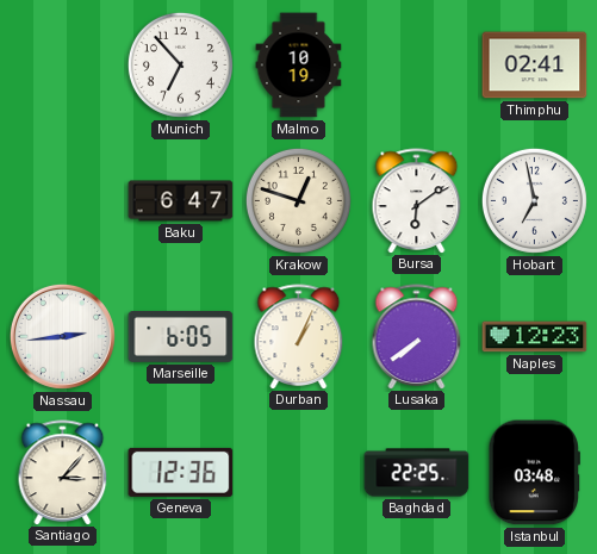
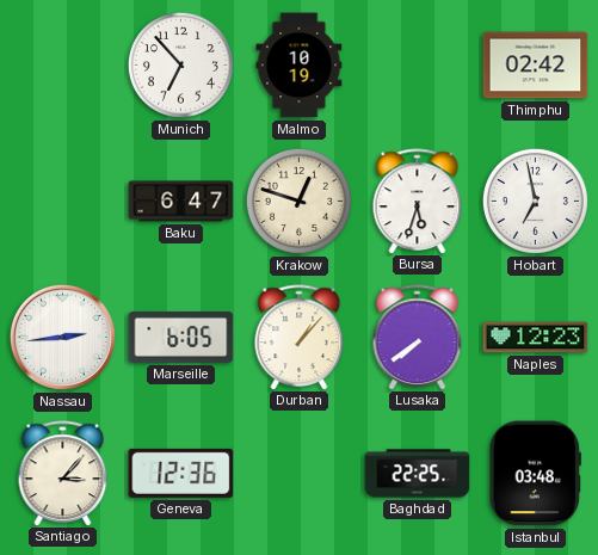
Thimphu: 02:41 -> 02:42
Bursa: 6:09 -> 5:33
Durban: 1:04 -> 1:07
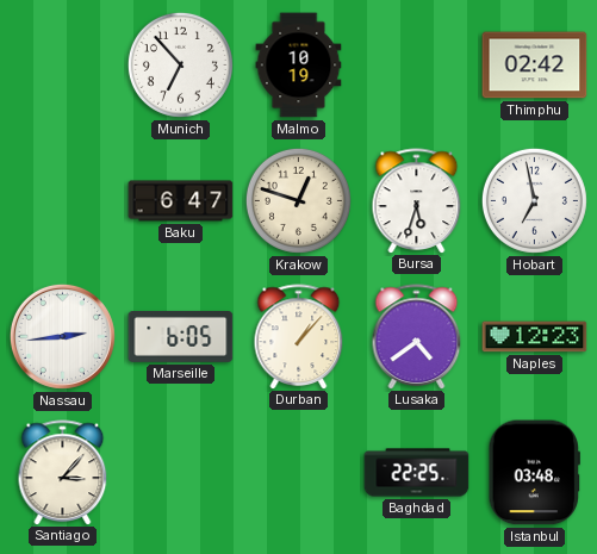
Lusaka: 7:39 -> 4:39
Geneva: 12:36 -> none
